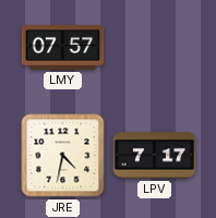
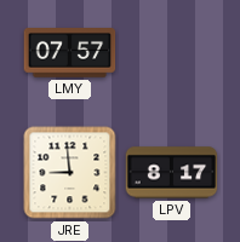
JRE: 4:32 -> 8:59
LPV: 7:17 -> 8:17
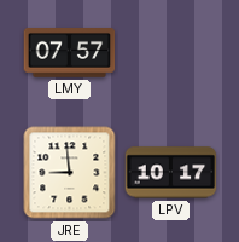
LPV: 8:17 -> 10:17
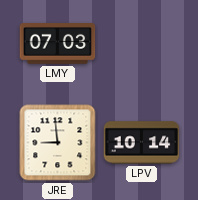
LMY: 07:57 -> 07:03
LPV: 10:17 -> 10:14
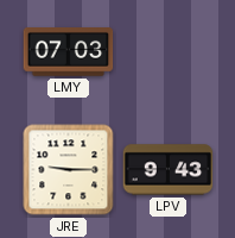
JRE: 8:59 -> 9:15
LPV: 10:14 -> 9:43
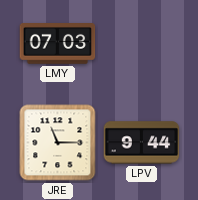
JRE: 9:15 -> 11:15
LPV: 9:43 -> 9:44
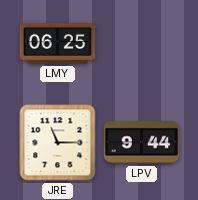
LMY: 07:03 -> 06:25
